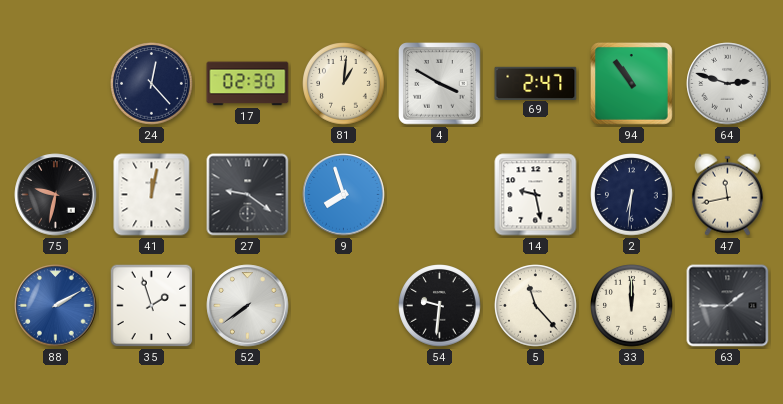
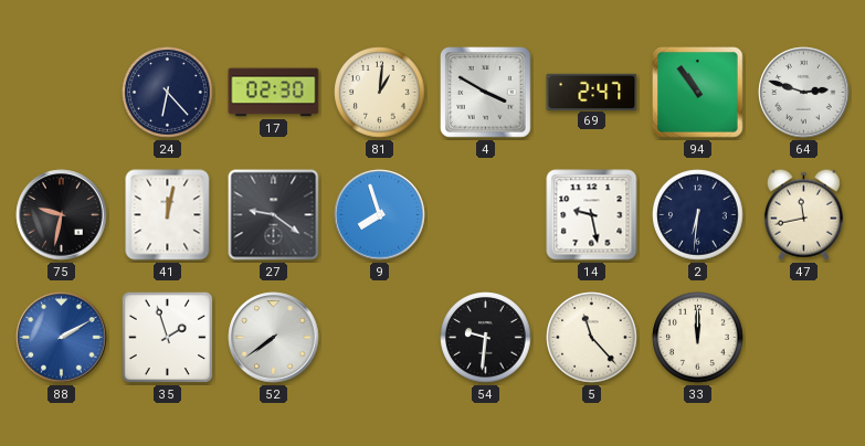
24: 12:23 -> 6:23
63: 1:45 -> none
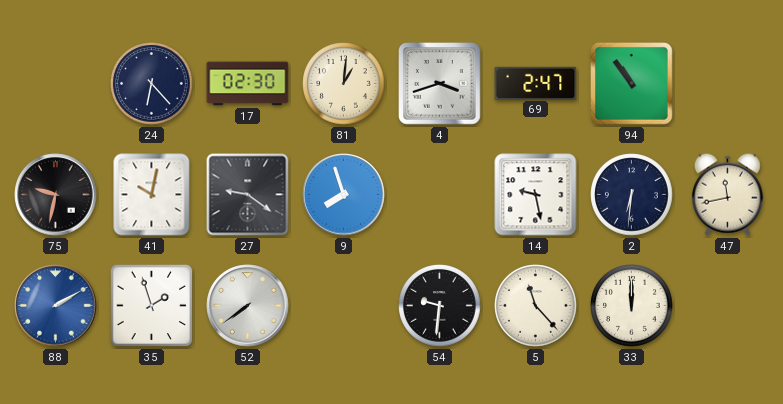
4: 3:50 -> 3:42
64: 2:48 -> none
41: 12:02 -> 10:02
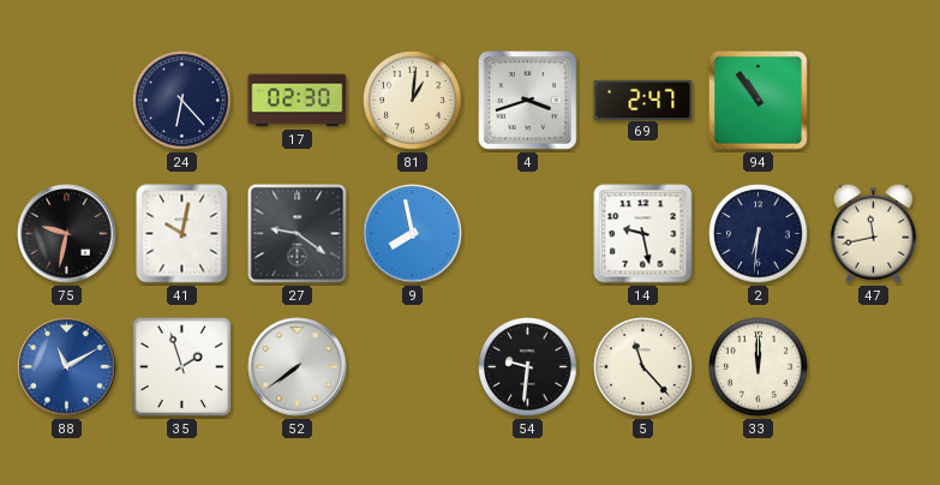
9: 7:57 -> 7:58
88: 2:10 -> 11:10
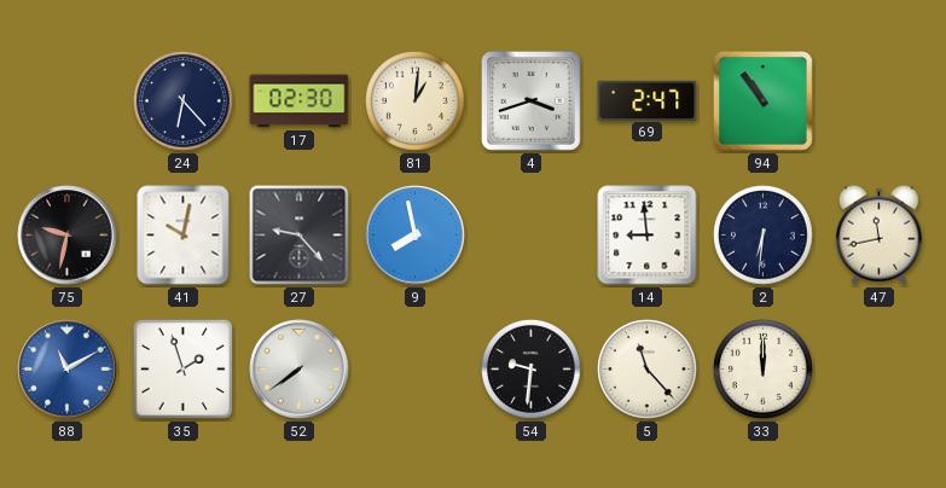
27: 9:21 -> 9:23
14: 9:28 -> 8:59
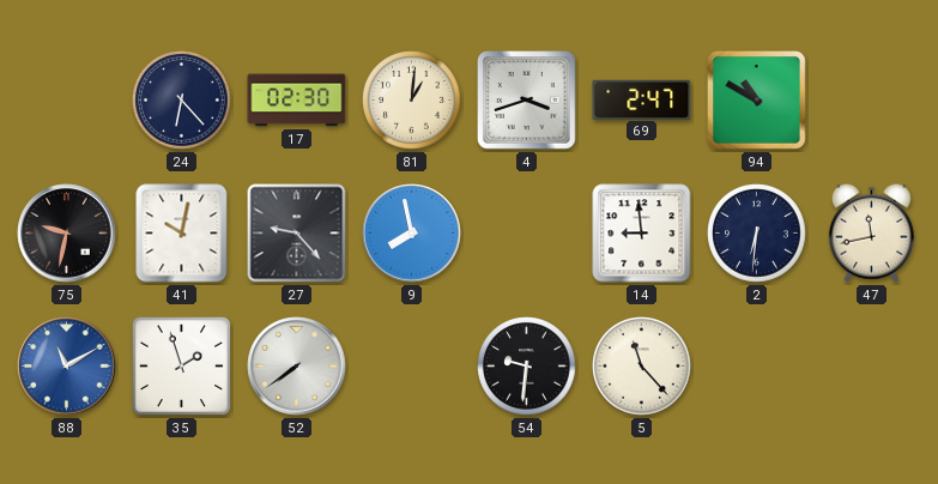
94: 10:54 -> 10:50
33: 12:00 -> none
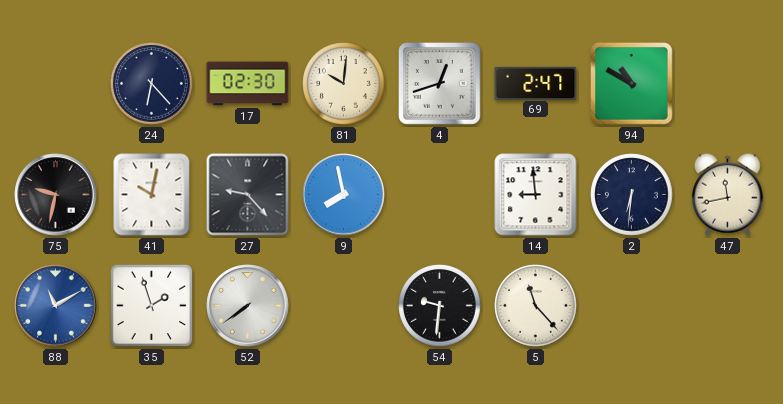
81: 1:01 -> 10:01
4: 3:42 -> 12:42
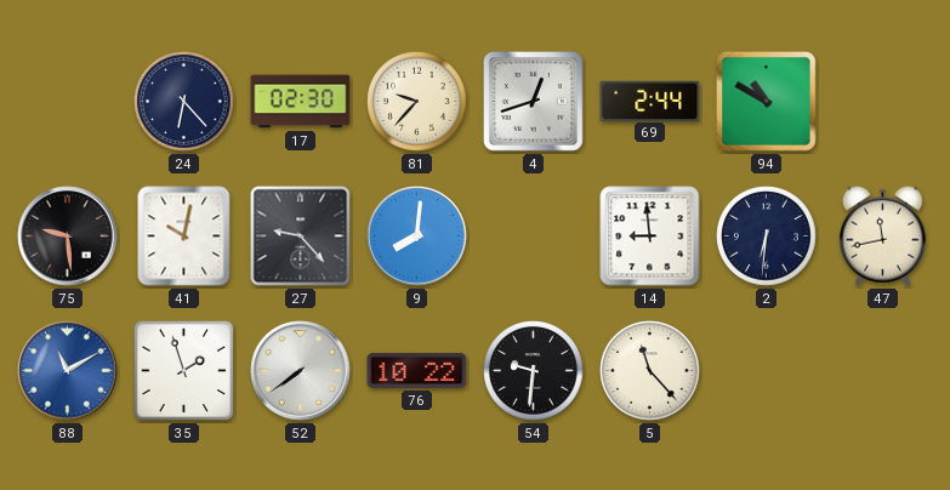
81: 10:01 -> 9:37
69: 2:47 -> 2:44
75: 9:32 -> 9:29
9: 7:58 -> 8:01
76: none -> 10:22
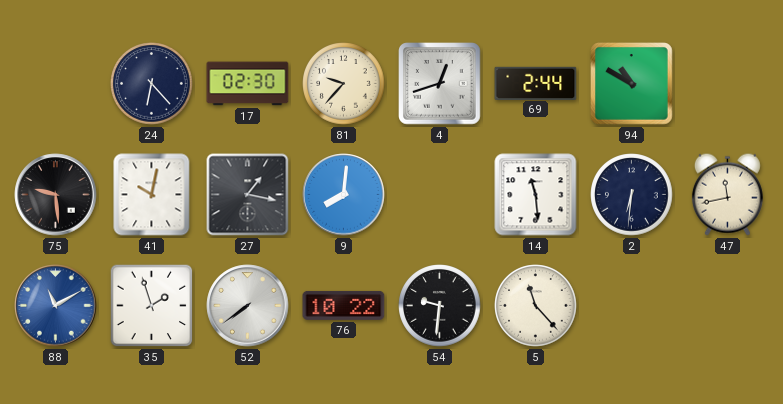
27: 9:23 -> 1:17
14: 8:59 -> 11:29
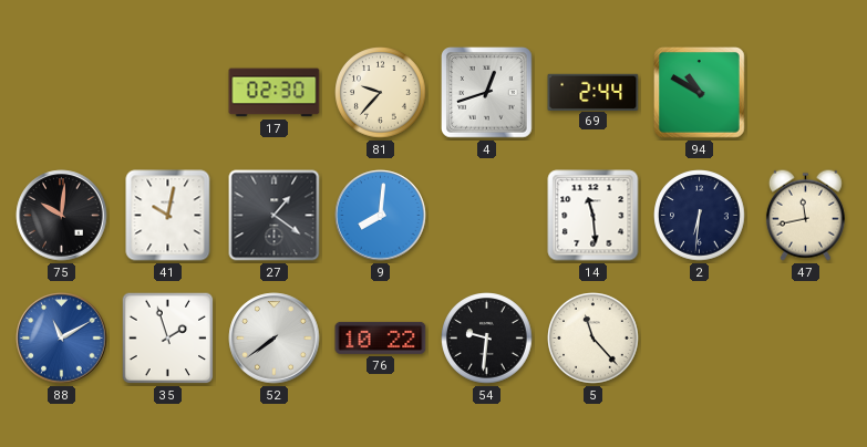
24: 6:23 -> none
75: 9:29 -> 10:01
27: 1:17 -> 1:21
